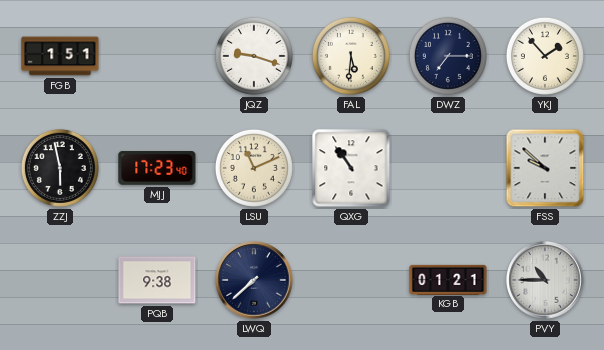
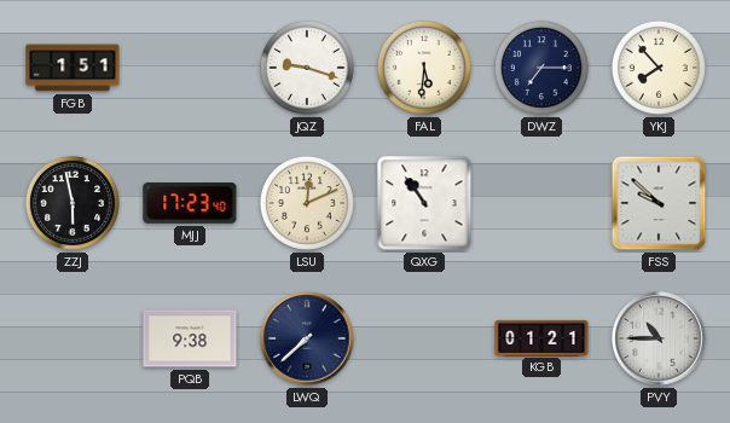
YKJ: 1:53 -> 7:53
LSU: 11:11 -> 12:11
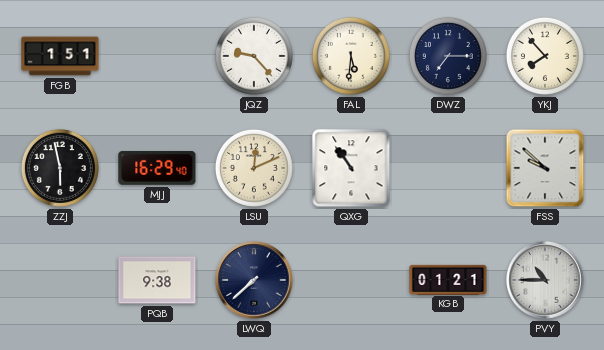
JQZ: 9:18 -> 9:23
MJJ: 17:23 -> 16:29
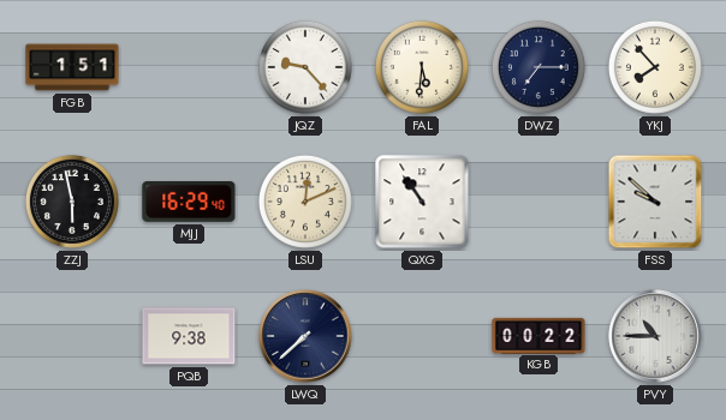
KGB: 01:21 -> 00:22
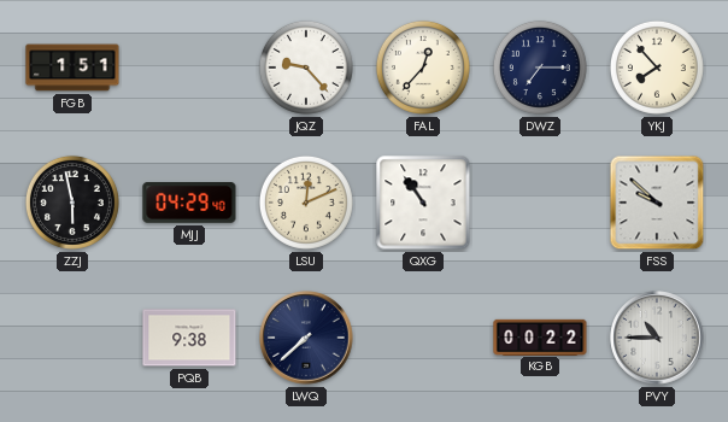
FAL: 5:31 -> 12:37
MJJ: 16:29 -> 04:29
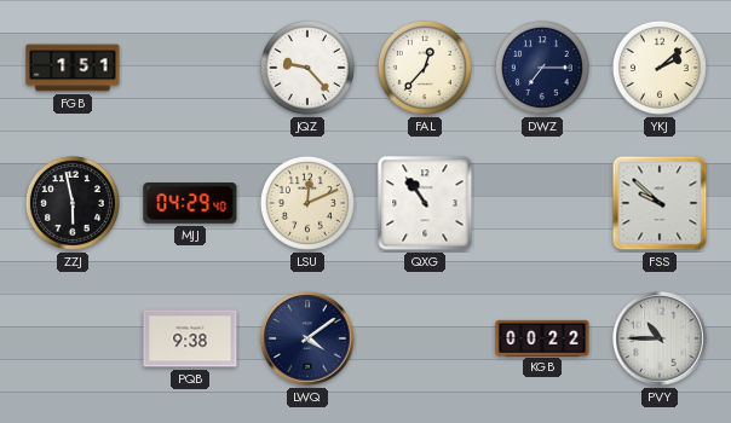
YKJ: 7:53 -> 2:08
LWQ: 7:38 -> 4:09
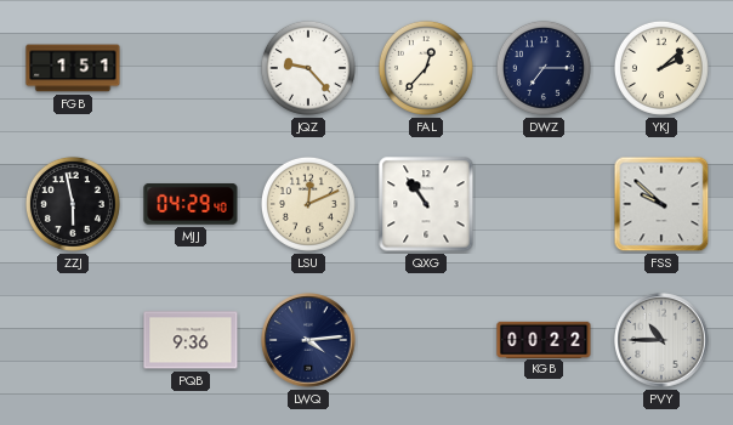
PQB: 9:38 -> 9:36
LWQ: 4:09 -> 4:14
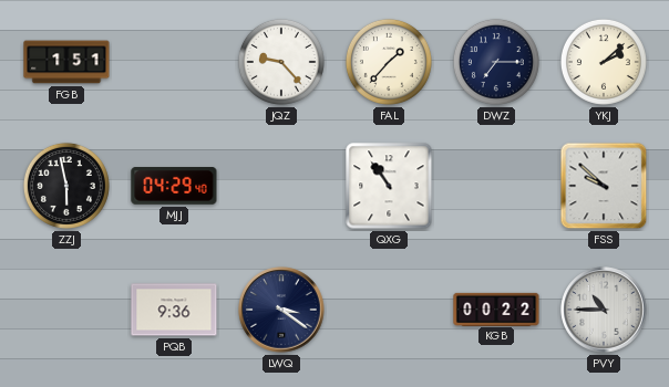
FAL: 12:37 -> 1:37
LSU: 12:11 -> none
LWQ: 4:14 -> 3:21
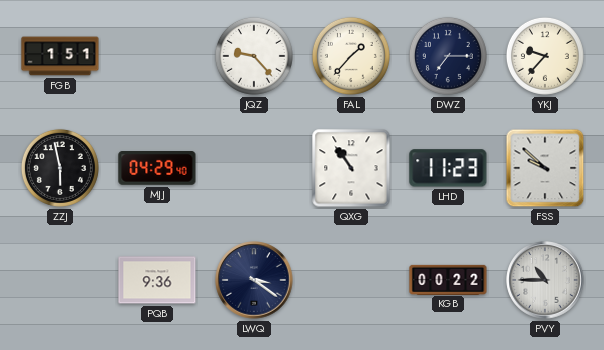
YKJ: 2:08 -> 9:37
LHD: none -> 11:23
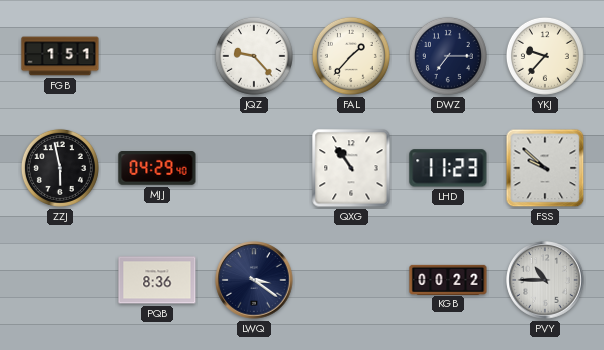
PQB: 9:36 -> 8:36
